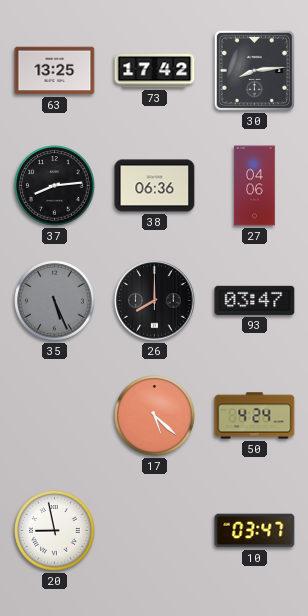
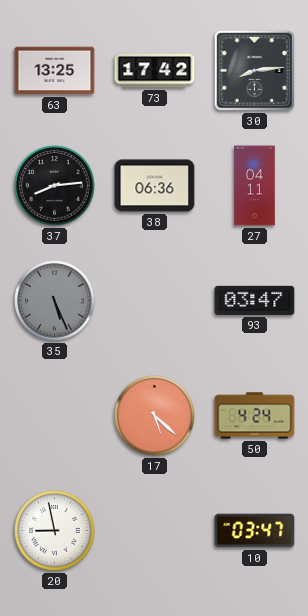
27: 04:06 -> 04:11
26: 8:00 -> none
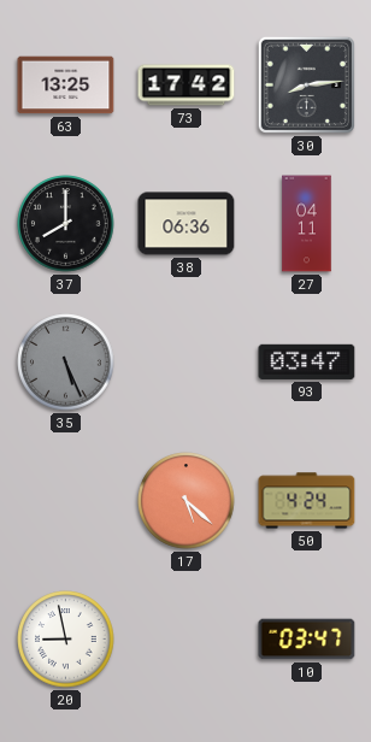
37: 8:14 -> 8:00
